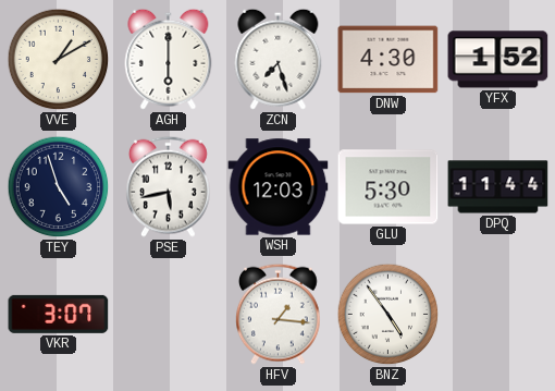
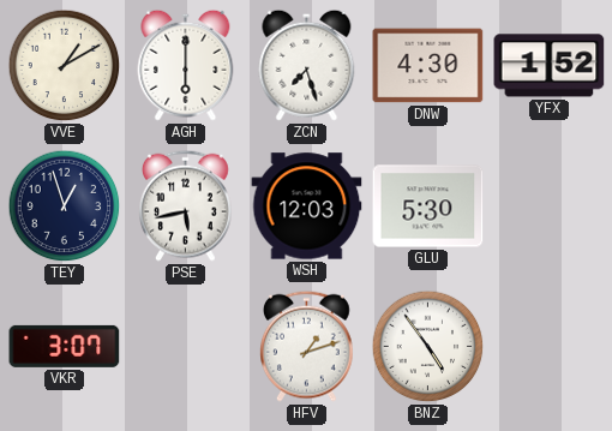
TEY: 4:57 -> 12:57
DPQ: 11:44 -> none
HFV: 1:16 -> 1:12
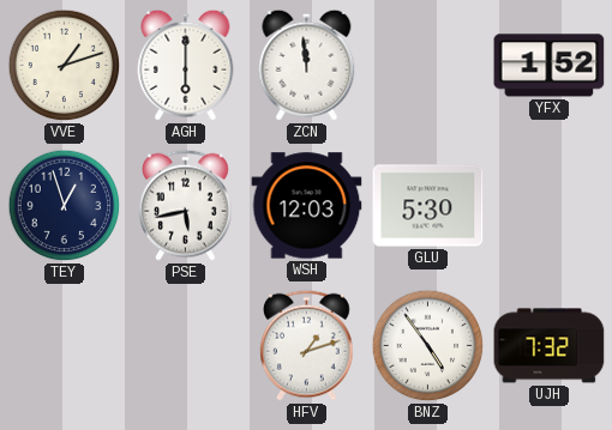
VVE: 1:10 -> 1:12
ZCN: 7:27 -> 11:59
DNW: 4:30 -> none
VKR: 3:07 -> none
UJH: none -> 7:32
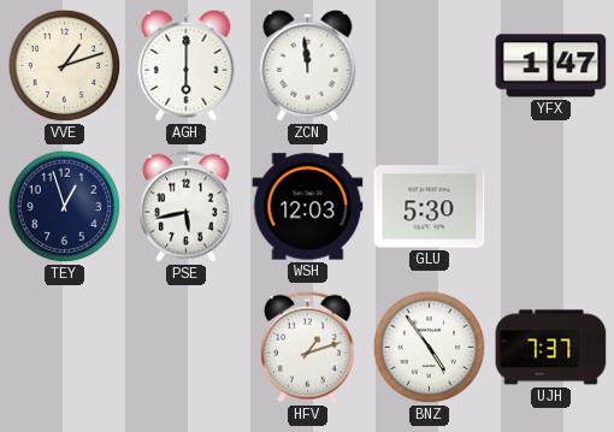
YFX: 1:52 -> 1:47
UJH: 7:32 -> 7:37
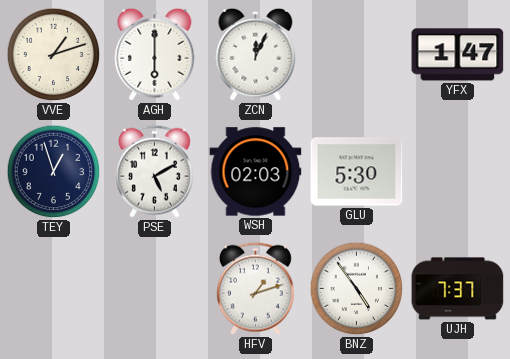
ZCN: 11:59 -> 12:04
PSE: 5:43 -> 5:10
WSH: 12:03 -> 02:03
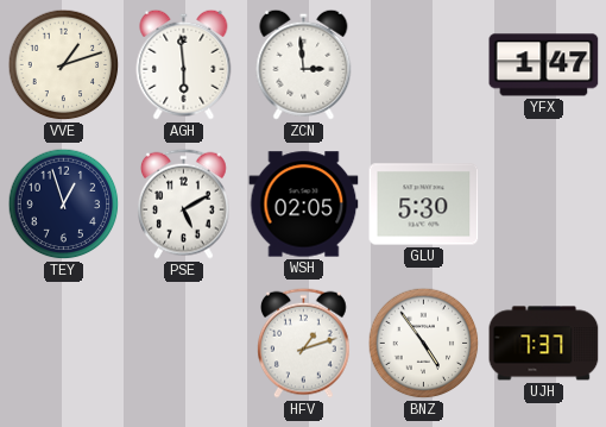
AGH: 6:00 -> 5:59
ZCN: 12:04 -> 2:59
WSH: 02:03 -> 02:05
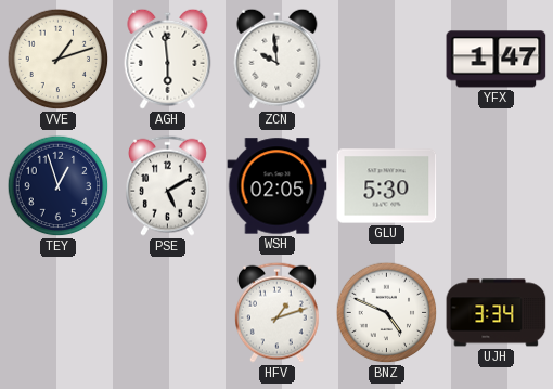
ZCN: 2:59 -> 9:59
BNZ: 4:54 -> 4:49
UJH: 7:37 -> 3:34
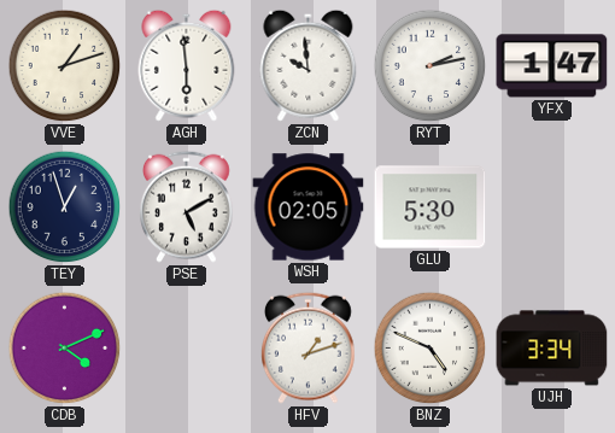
RYT: none -> 2:13
CDB: none -> 4:11
